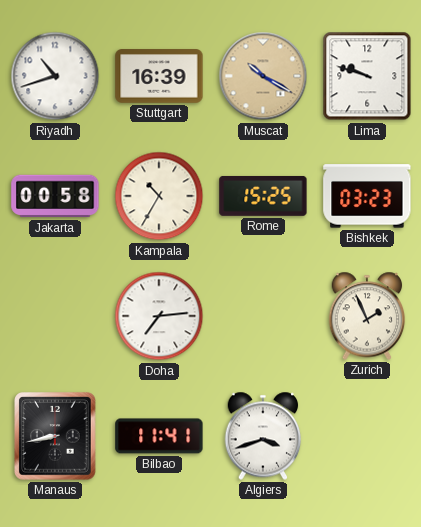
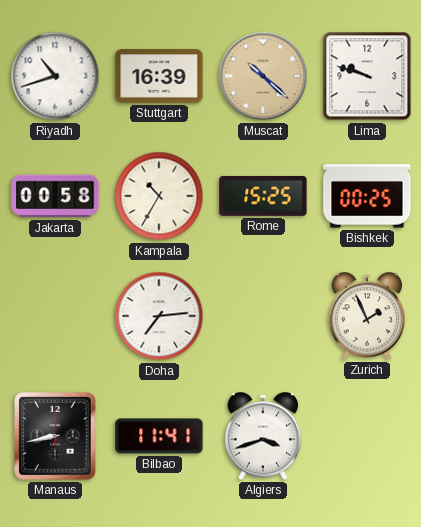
Muscat: 10:20 -> 10:22
Bishkek: 03:23 -> 00:25
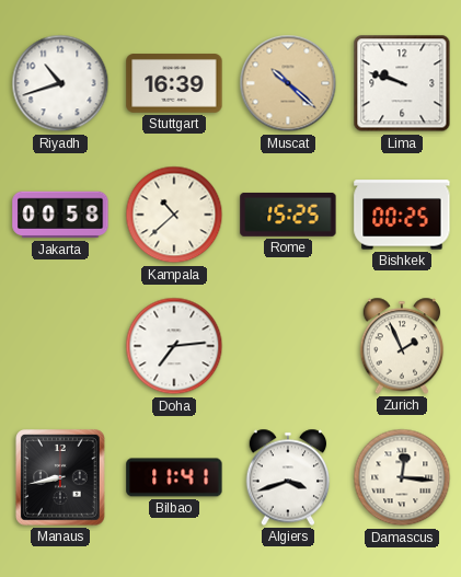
Kampala: 10:35 -> 10:38
Damascus: none -> 12:16
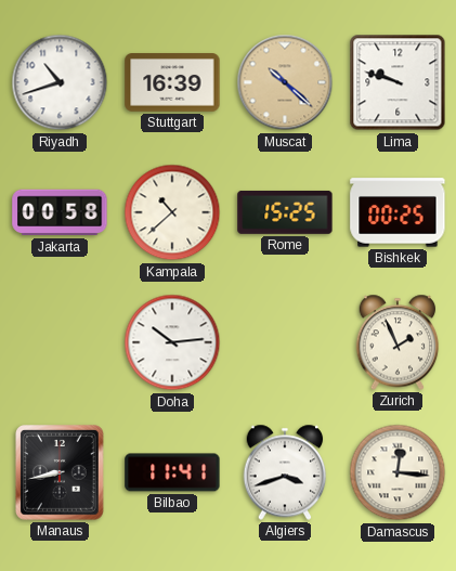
Doha: 7:14 -> 10:14
